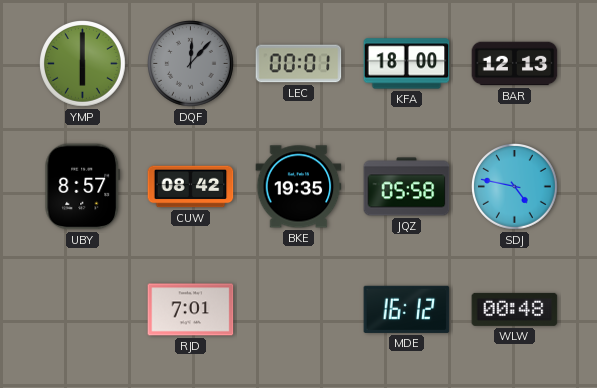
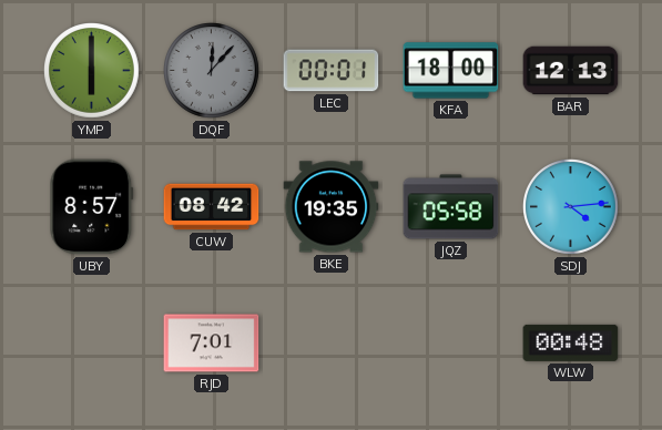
SDJ: 4:47 -> 4:14
MDE: 16:12 -> none
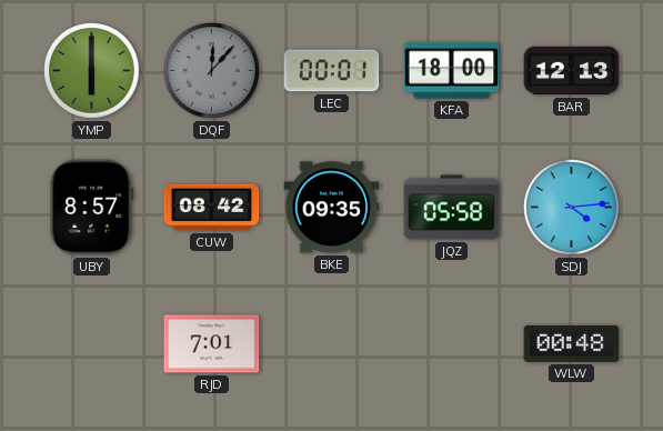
BKE: 19:35 -> 09:35
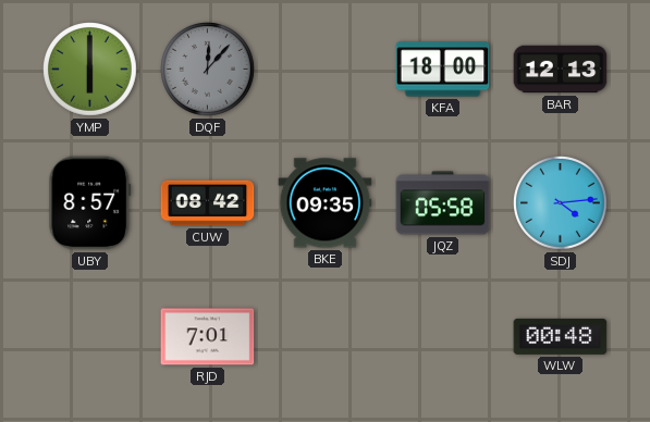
LEC: 00:01 -> none
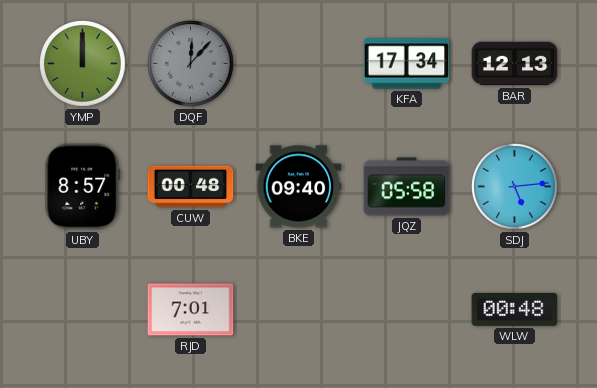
YMP: 6:00 -> 12:00
KFA: 18:00 -> 17:34
CUW: 08:42 -> 00:48
BKE: 09:35 -> 09:40
SDJ: 4:14 -> 5:14
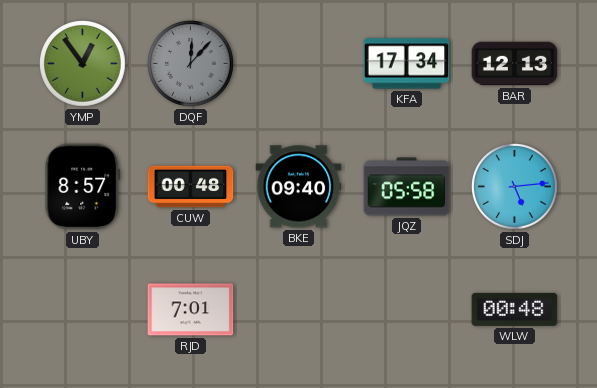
YMP: 12:00 -> 12:54
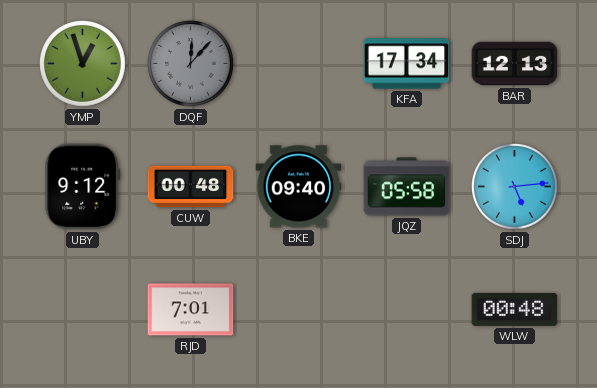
YMP: 12:54 -> 12:57
UBY: 8:57 -> 9:12
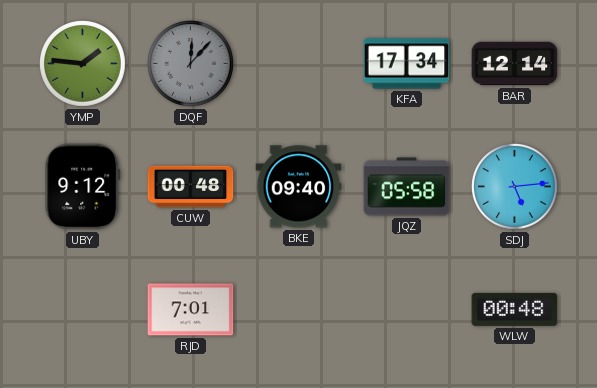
YMP: 12:57 -> 1:46
BAR: 12:13 -> 12:14
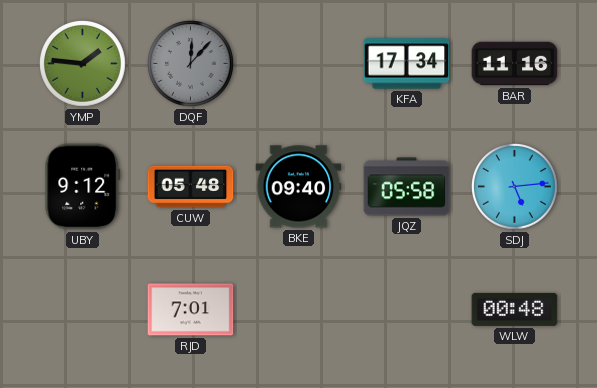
BAR: 12:14 -> 11:16
CUW: 00:48 -> 05:48
